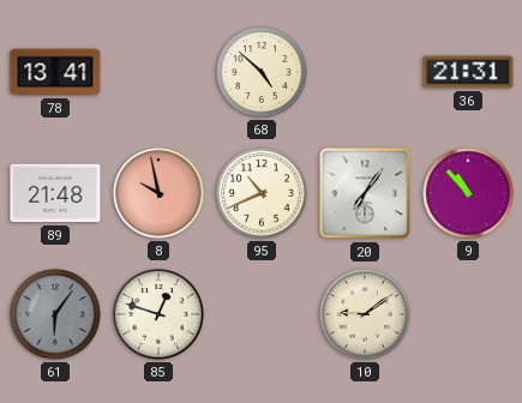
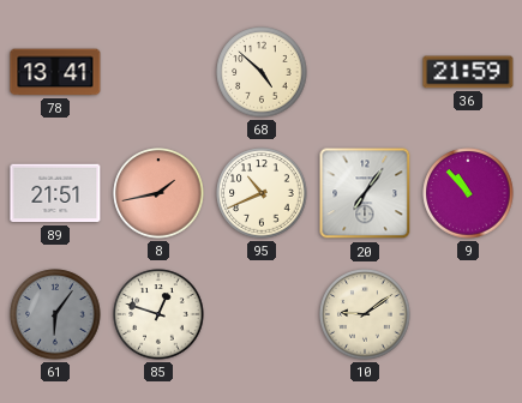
36: 21:31 -> 21:59
89: 21:48 -> 21:51
8: 9:58 -> 1:43
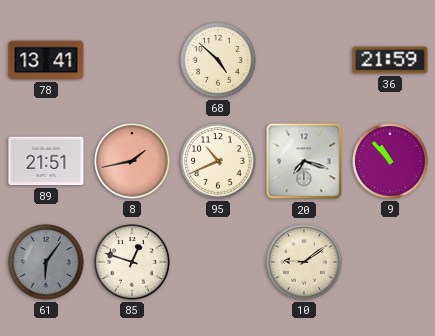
20: 7:06 -> 7:18
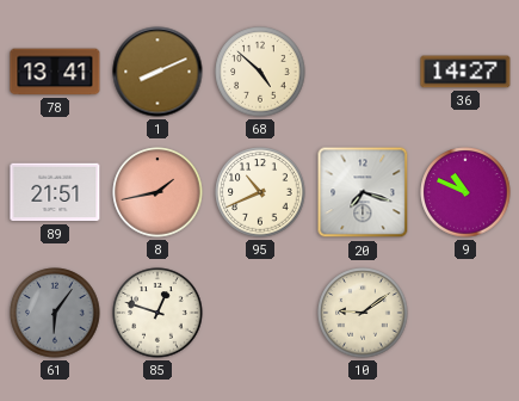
1: none -> 8:11
36: 21:59 -> 14:27
9: 10:53 -> 10:49
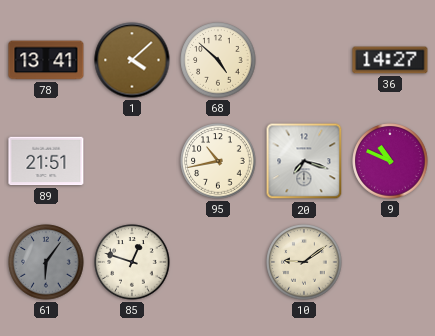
1: 8:11 -> 4:08
8: 1:43 -> none
95: 10:41 -> 10:43
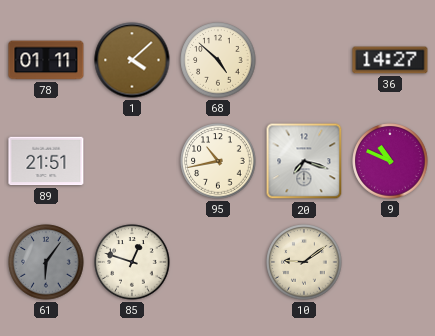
78: 13:41 -> 01:11
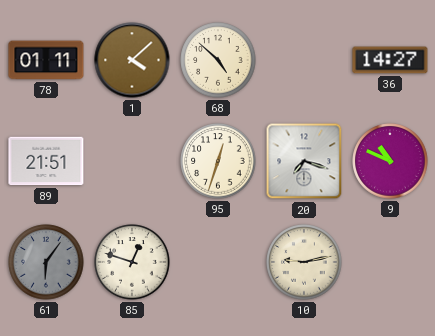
95: 10:43 -> 12:33
10: 9:09 -> 9:13
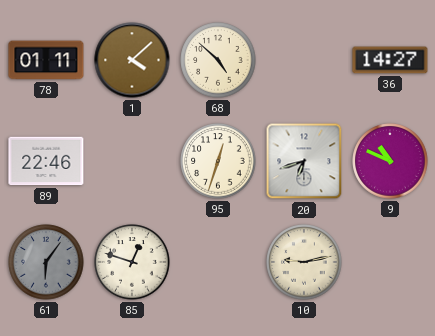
89: 21:51 -> 22:46
20: 7:18 -> 6:42
